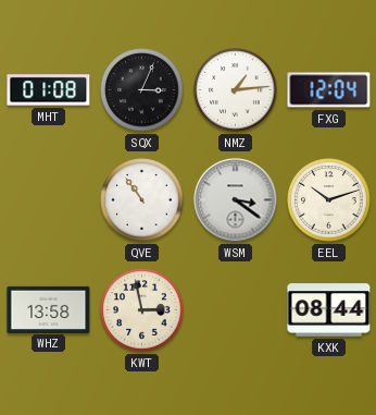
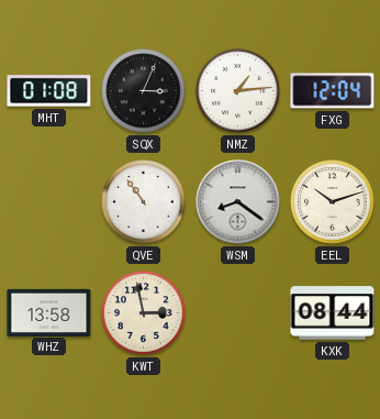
WSM: 3:21 -> 8:21
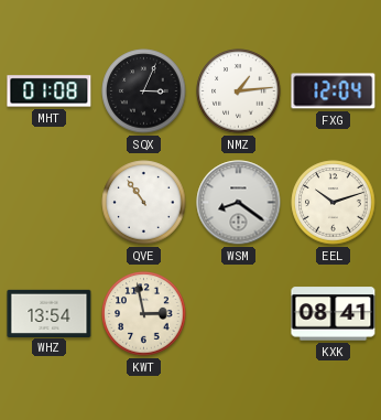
WHZ: 13:58 -> 13:54
KXK: 08:44 -> 08:41
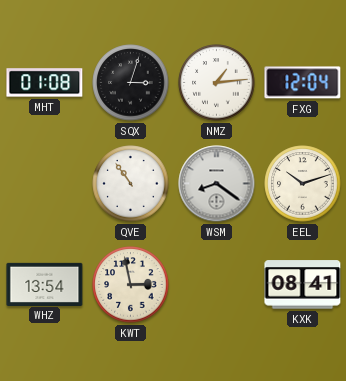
SQX: 3:04 -> 3:03
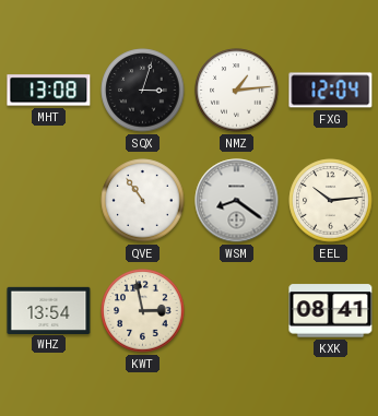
MHT: 01:08 -> 13:08
EEL: 10:12 -> 10:14
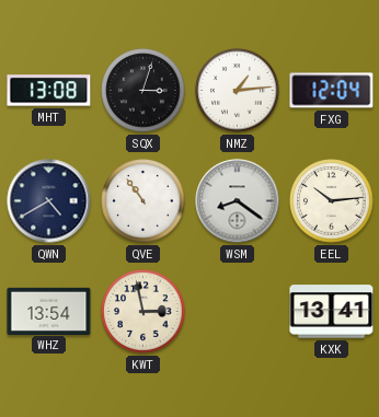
QWN: none -> 4:40
KXK: 08:41 -> 13:41
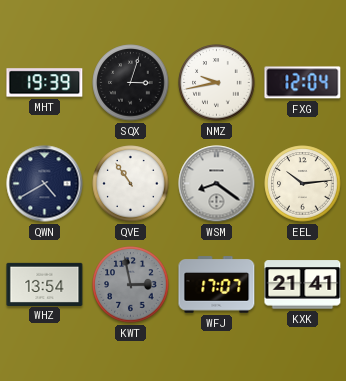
MHT: 13:08 -> 19:39
NMZ: 1:14 -> 9:43
KWT dial: cream -> grey
WFJ: none -> 17:07
KXK: 13:41 -> 21:41
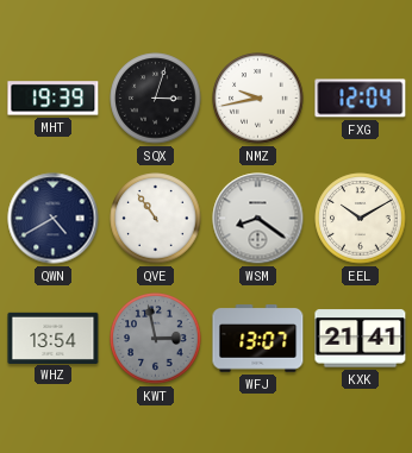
EEL: 10:14 -> 10:10
WFJ: 17:07 -> 13:07
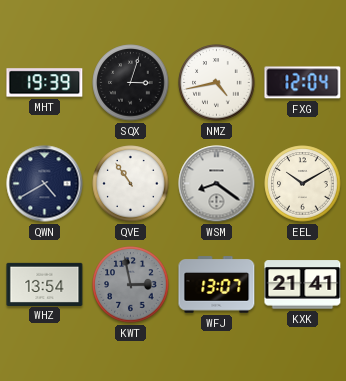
NMZ: 9:43 -> 4:43
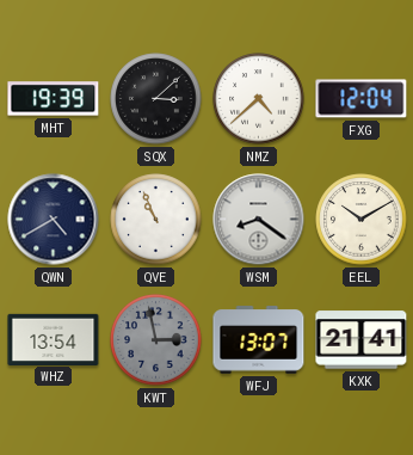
SQX: 3:03 -> 3:08
NMZ: 4:43 -> 4:38
QVE: 10:54 -> 10:56
